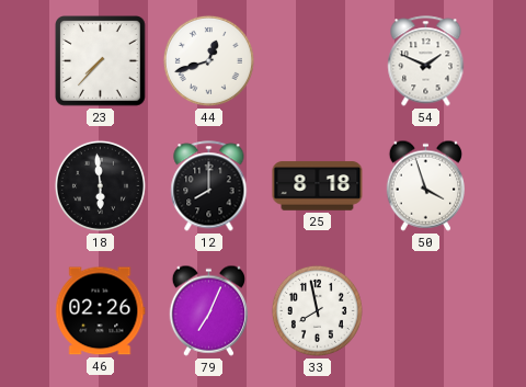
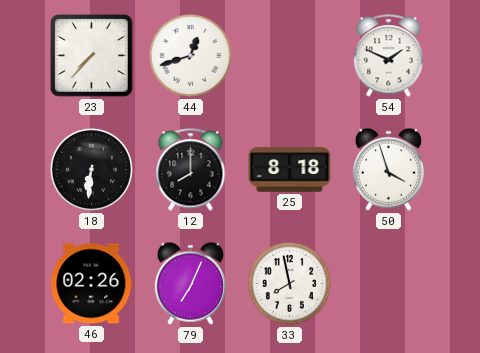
18: 5:59 -> 6:31
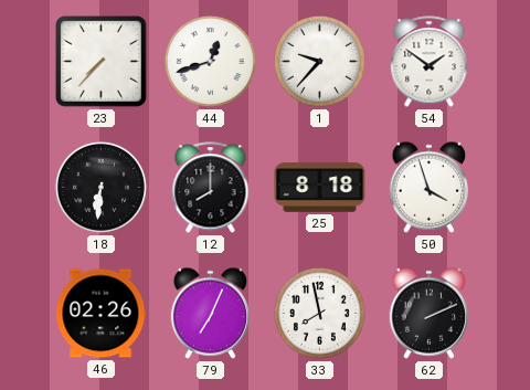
1: none -> 9:37
54: 1:49 -> 1:51
62: none -> 2:11
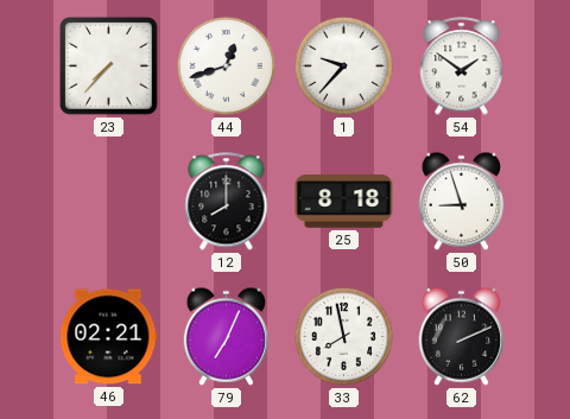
18: 6:31 -> none
50: 3:57 -> 8:57
46: 02:26 -> 02:21
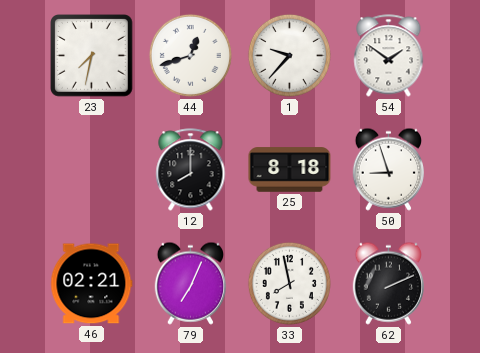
23: 7:37 -> 7:32
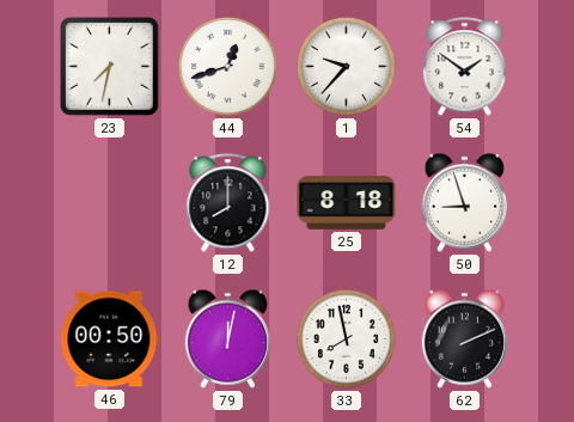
46: 02:21 -> 00:50
79: 7:04 -> 12:02
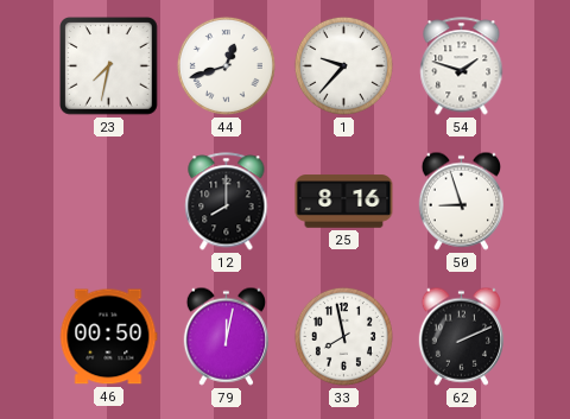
54: 1:51 -> 1:48
25: 8:18 -> 8:16
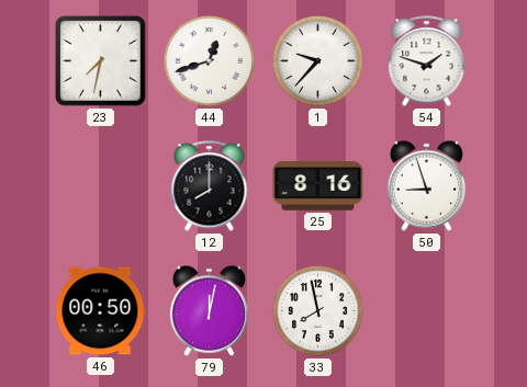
62: 2:11 -> none
